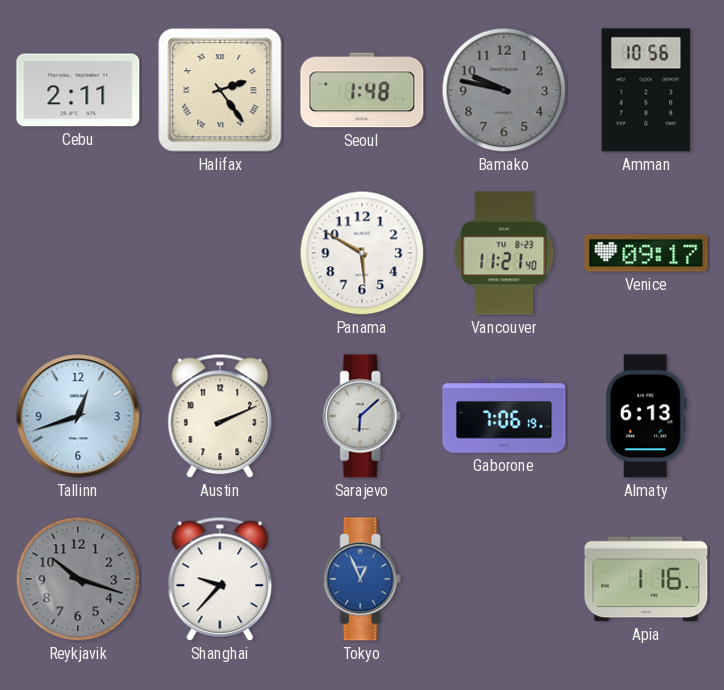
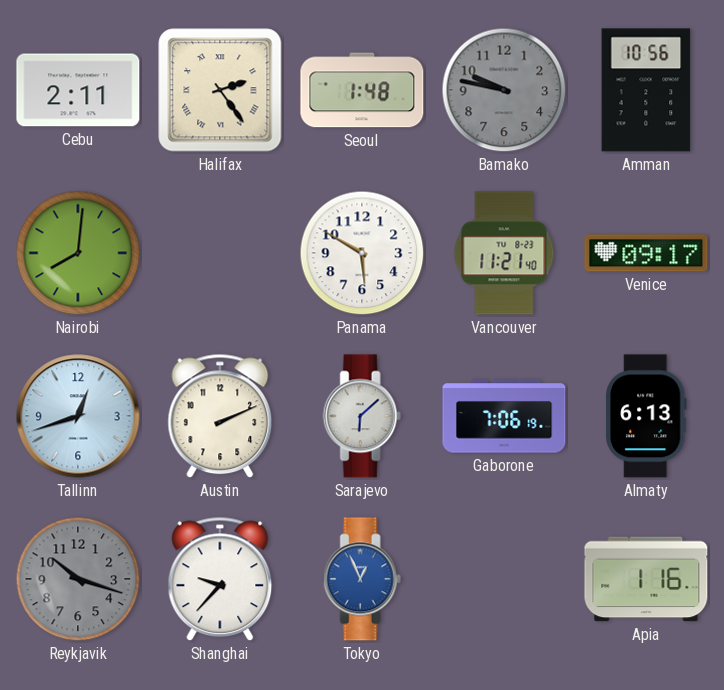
Nairobi: none -> 8:01
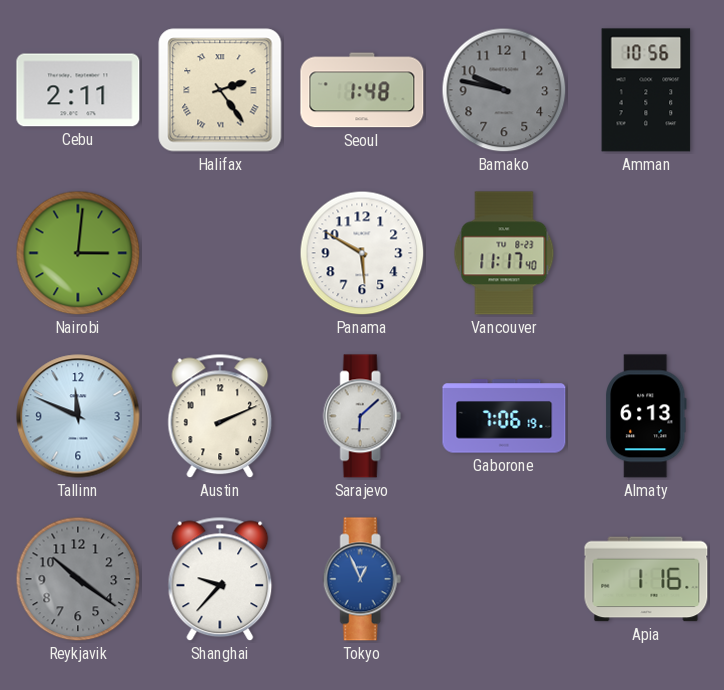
Nairobi: 8:01 -> 3:01
Vancouver: 11:21 -> 11:17
Venice: 09:17 -> none
Tallinn: 12:42 -> 11:49
Reykjavik: 10:18 -> 10:21
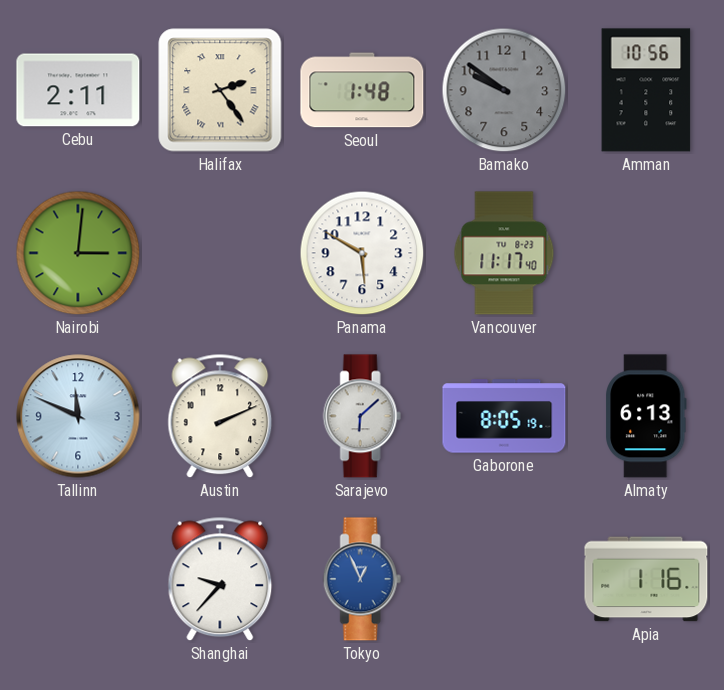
Bamako: 9:47 -> 9:51
Gaborone: 7:06 -> 8:05
Reykjavik: 10:21 -> none
